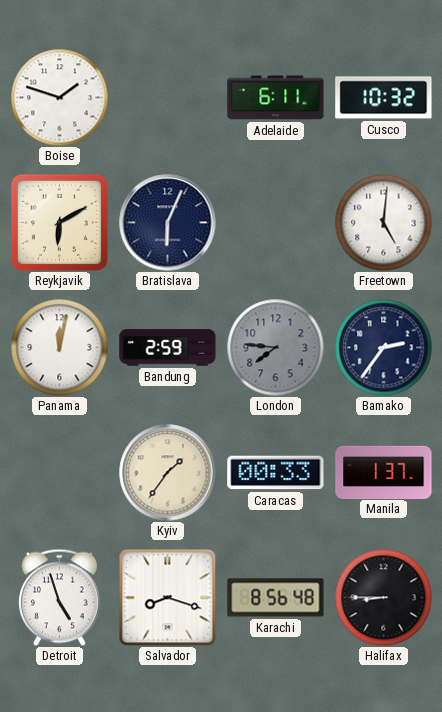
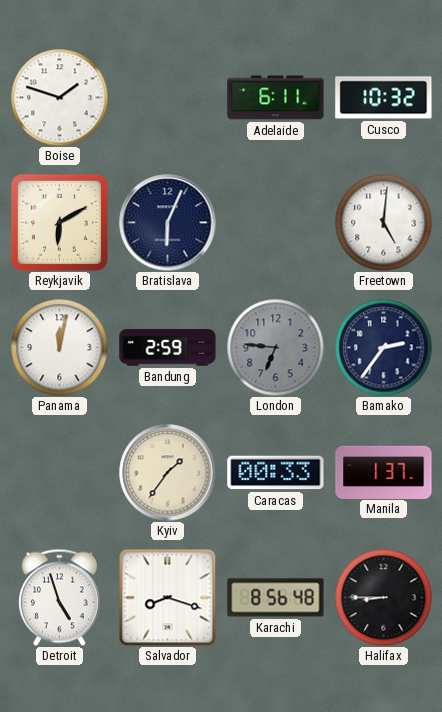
London: 7:46 -> 6:46
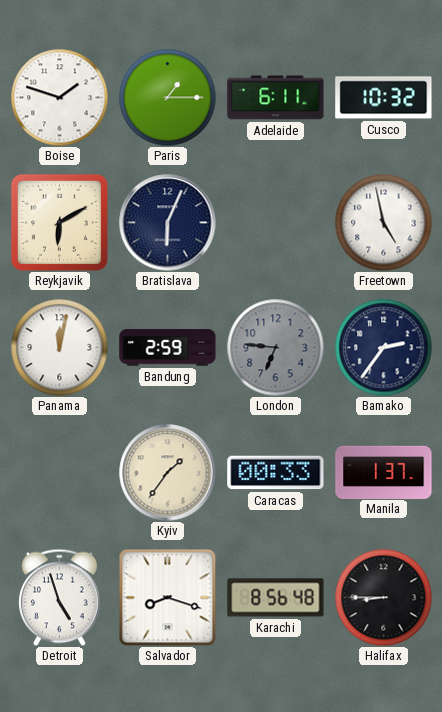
Paris: none -> 1:15
Freetown: 5:01 -> 4:58
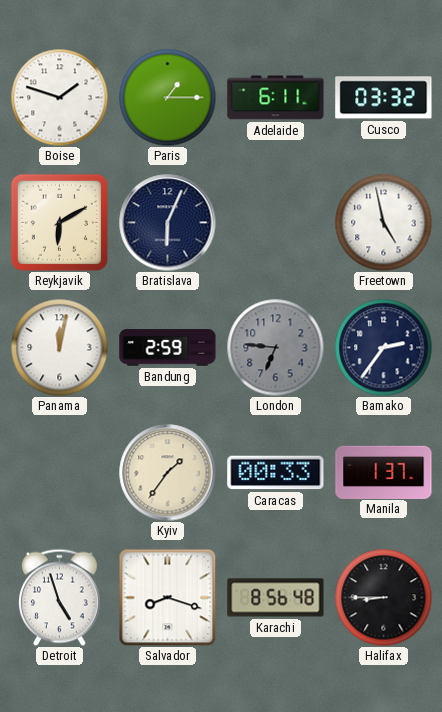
Cusco: 10:32 -> 03:32
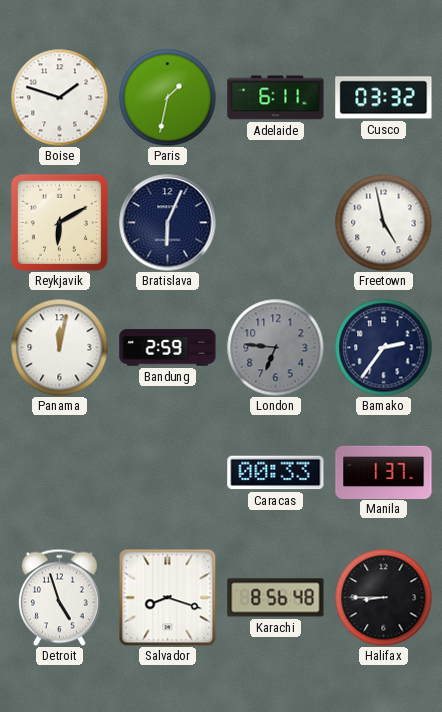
Paris: 1:15 -> 1:32
Kyiv: 1:36 -> none
